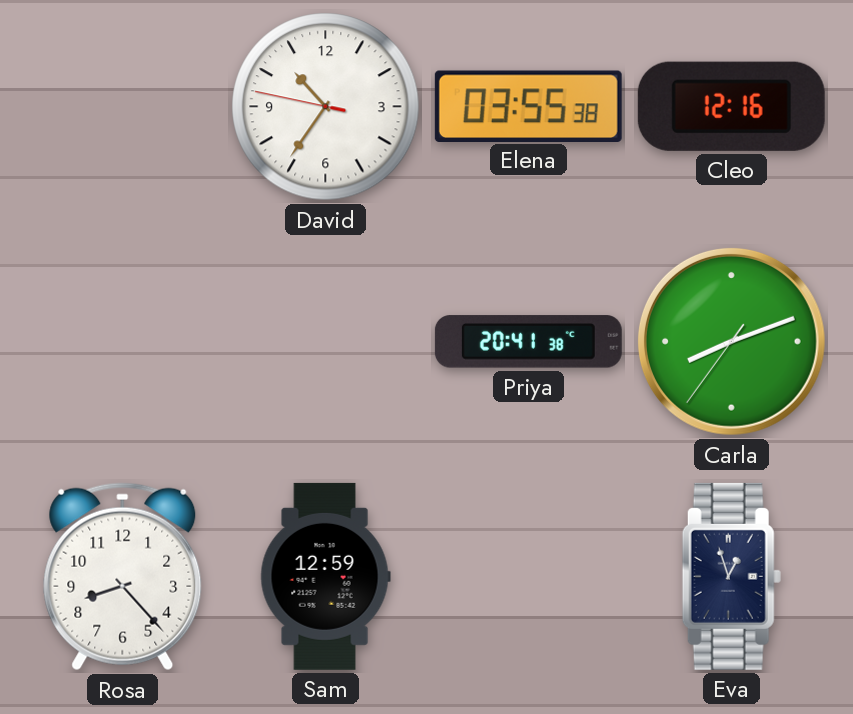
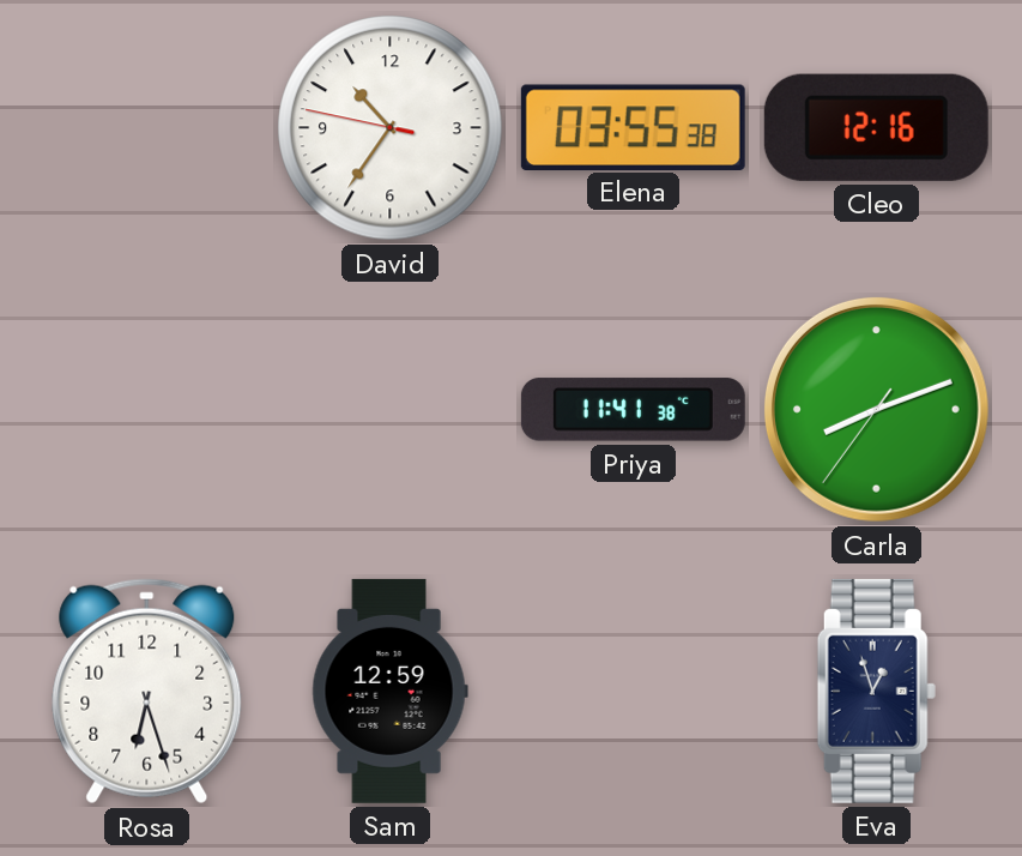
Priya: 20:41 -> 11:41
Rosa: 8:23 -> 6:27
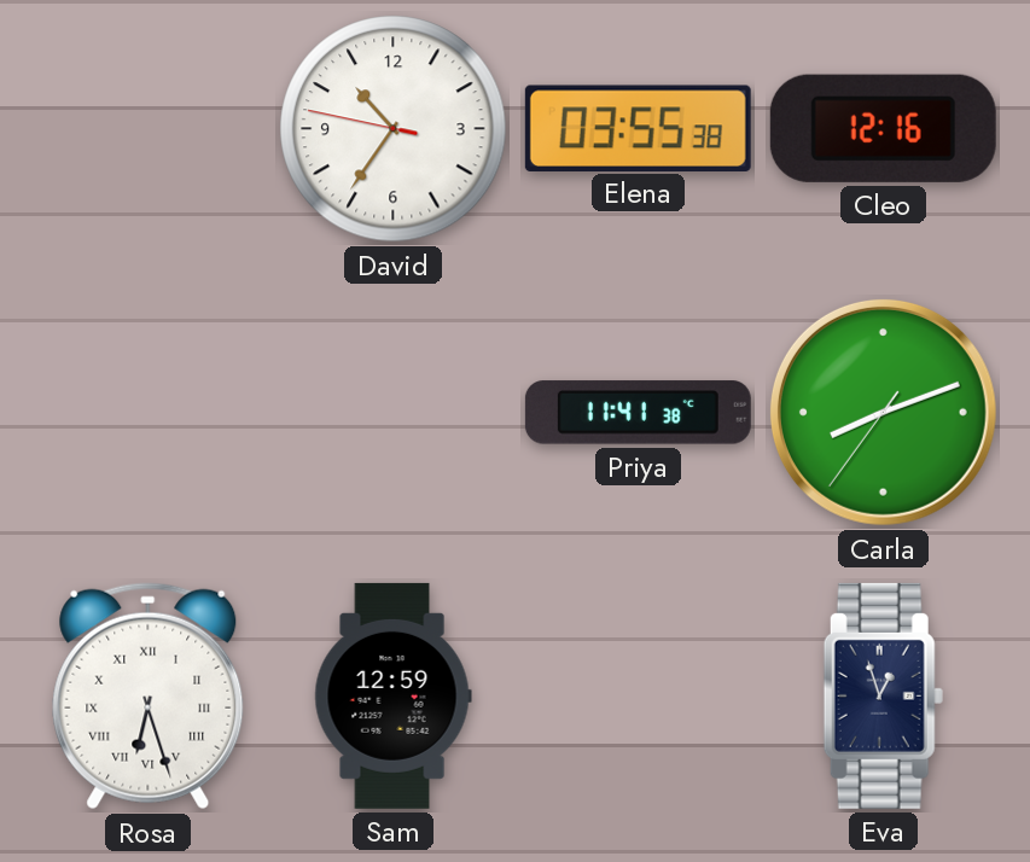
Rosa numerals: Arabic -> Roman
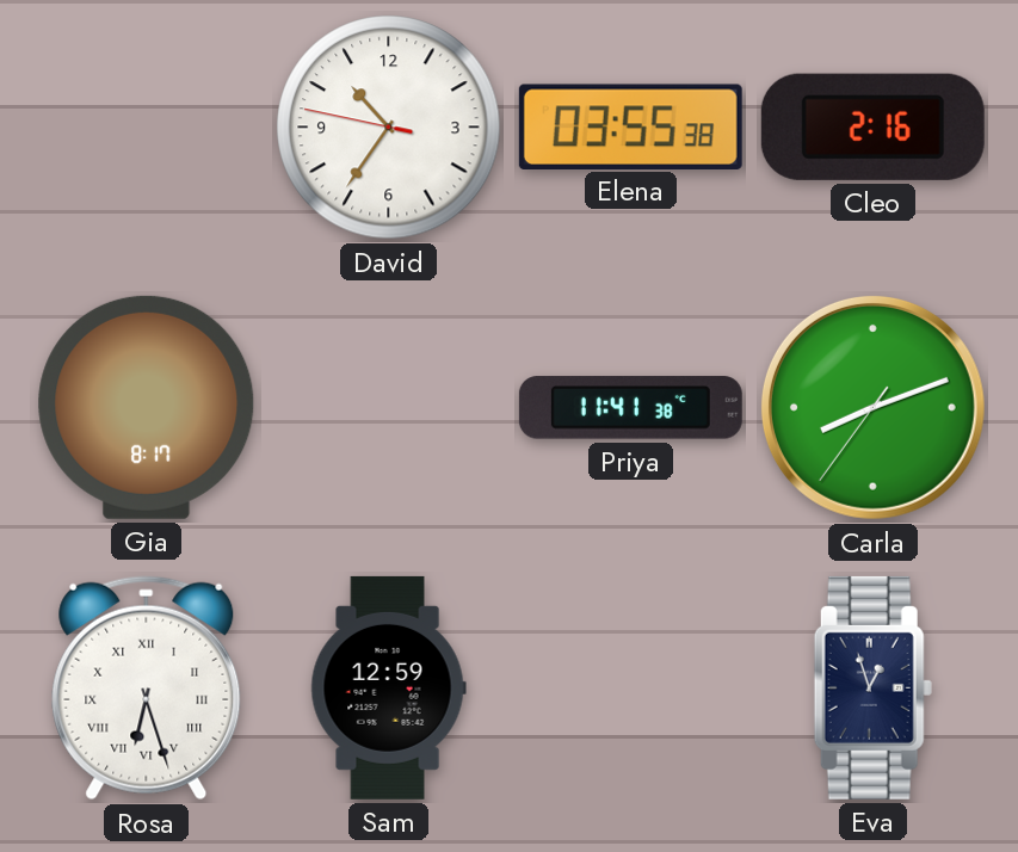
Cleo: 12:16 -> 2:16
Gia: none -> 8:17
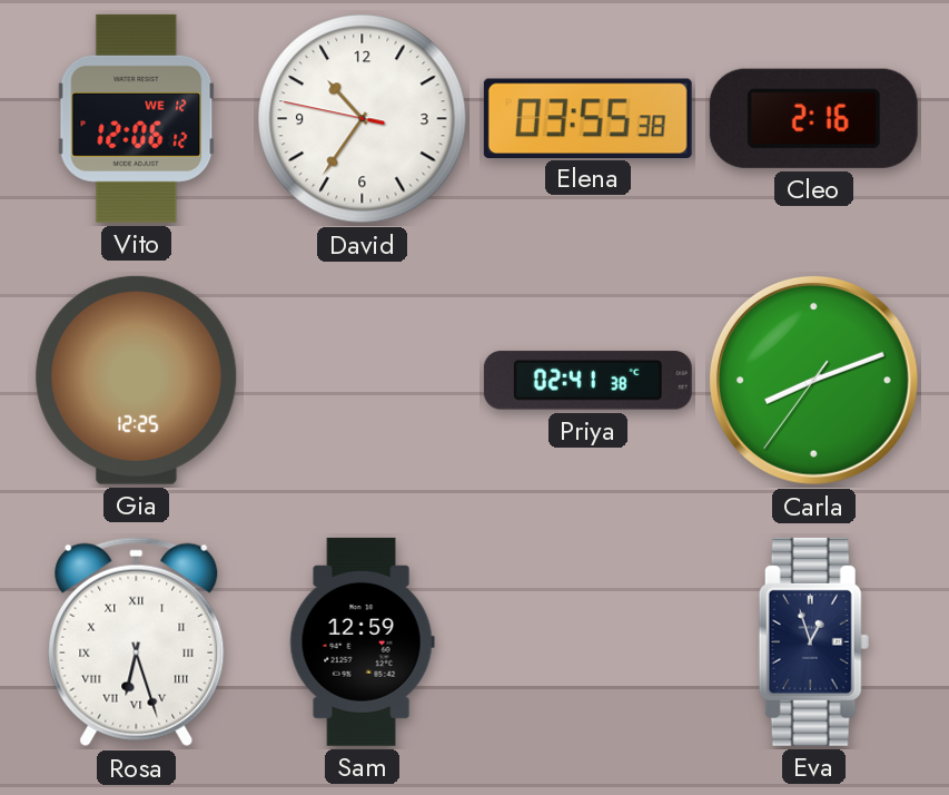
Vito: none -> 12:06
Gia: 8:17 -> 12:25
Priya: 11:41 -> 02:41
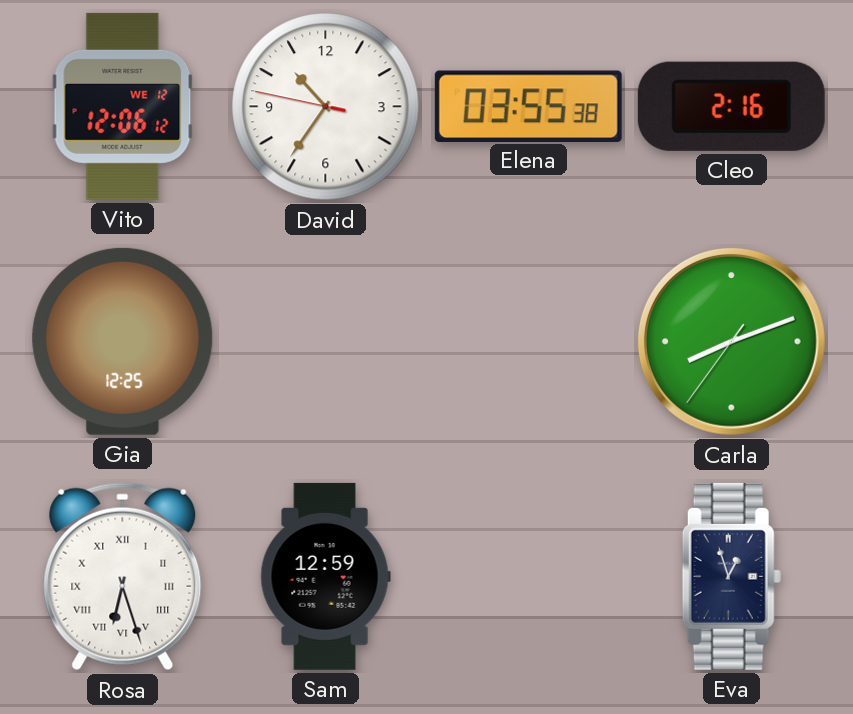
Priya: 02:41 -> none
